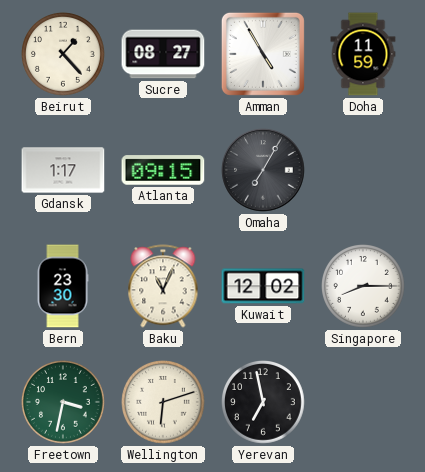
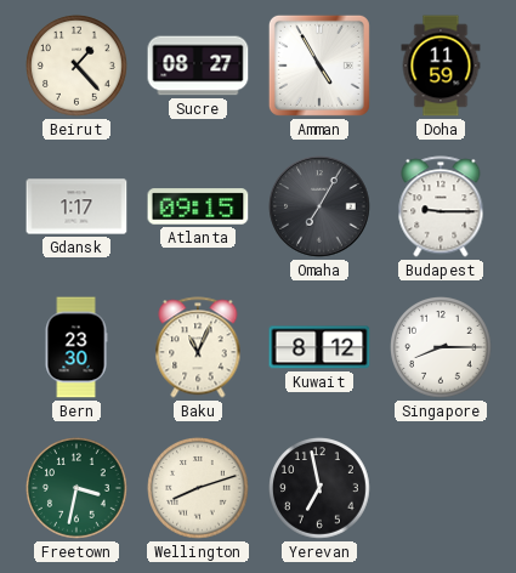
Budapest: none -> 9:15
Kuwait: 12:02 -> 8:12
Wellington: 6:12 -> 8:12
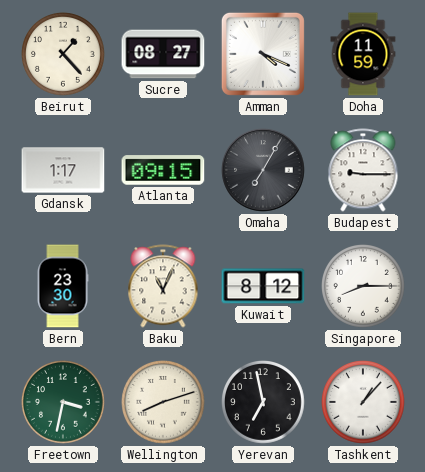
Amman: 4:55 -> 4:19
Tashkent: none -> 1:07
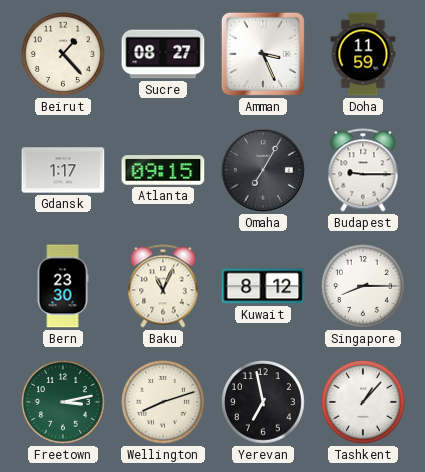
Amman: 4:19 -> 3:26
Freetown: 3:32 -> 3:13
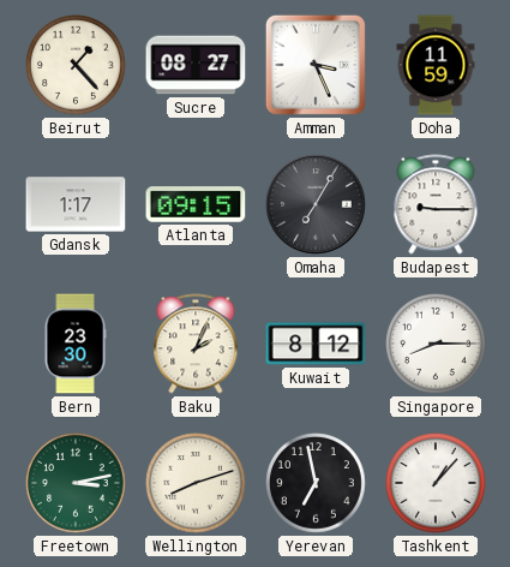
Baku: 11:04 -> 2:04
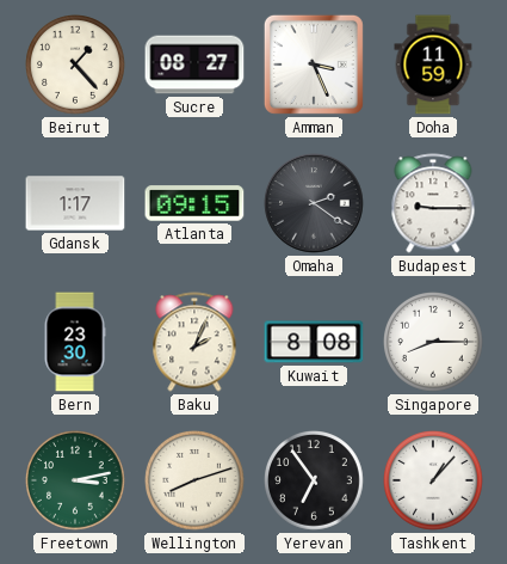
Omaha: 7:05 -> 2:21
Kuwait: 8:12 -> 8:08
Yerevan: 6:58 -> 6:54
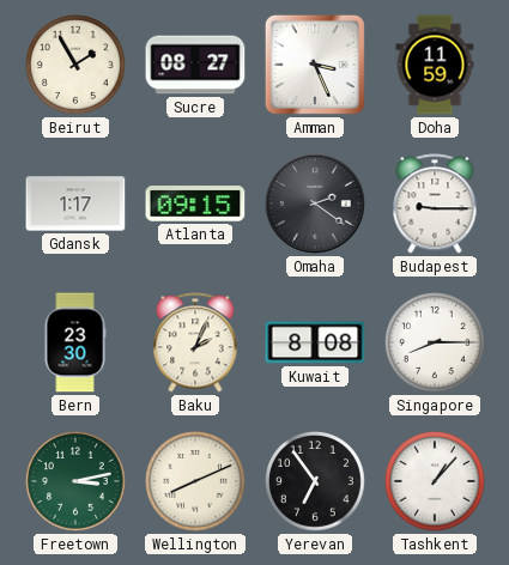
Beirut: 1:23 -> 1:55
Wellington: 8:12 -> 8:11
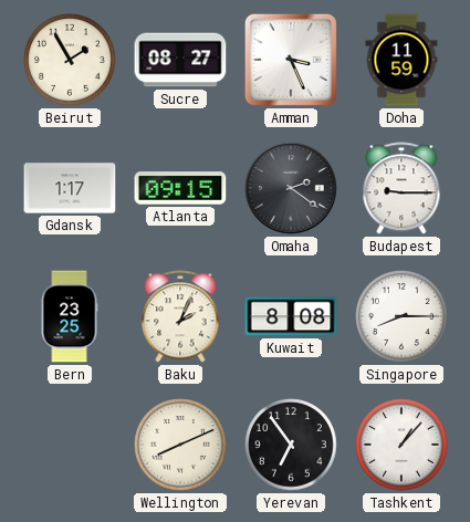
Bern: 23:30 -> 23:25
Freetown: 3:13 -> none
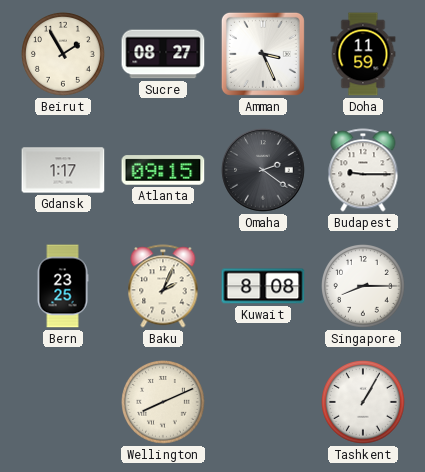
Yerevan: 6:54 -> none
Tashkent: 1:07 -> 1:05
